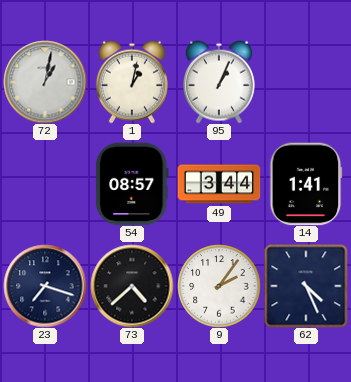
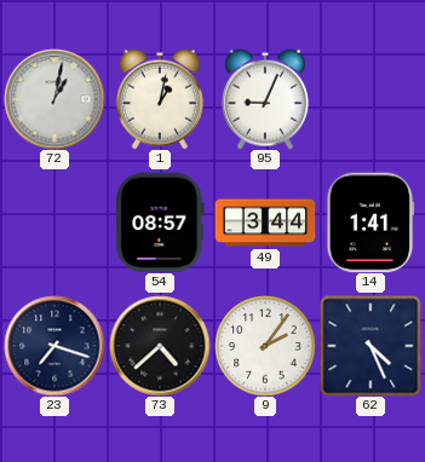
95: 1:04 -> 9:04
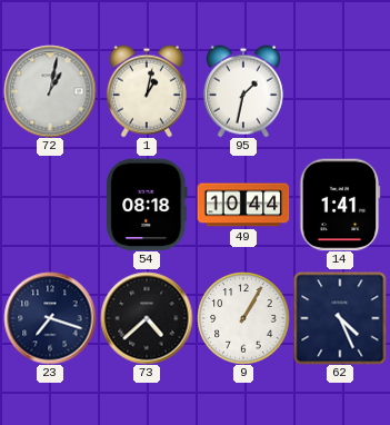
95: 9:04 -> 1:32
54: 08:57 -> 08:18
49: 3:44 -> 10:44
9: 2:06 -> 1:05
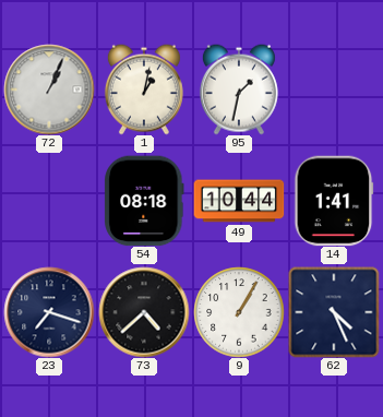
72: 1:02 -> 1:04
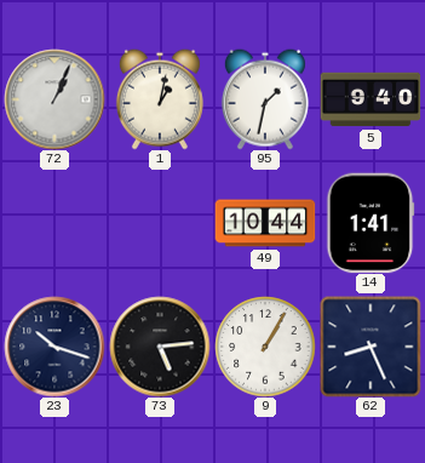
5: none -> 9:40
54: 08:18 -> none
23: 7:18 -> 10:18
73: 4:38 -> 5:14
62: 4:26 -> 8:26
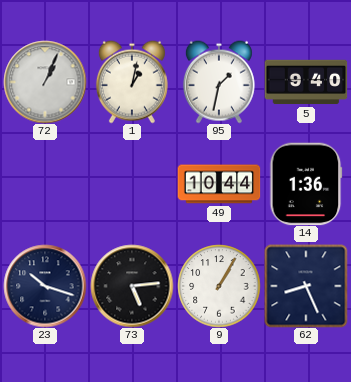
14: 1:41 -> 1:36
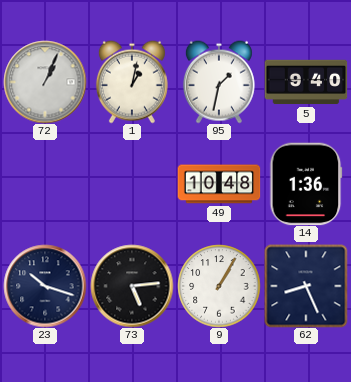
49: 10:44 -> 10:48
